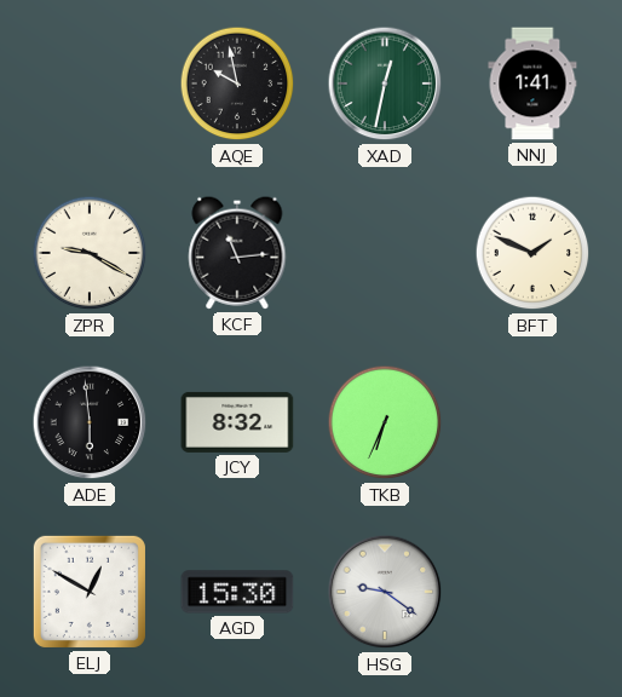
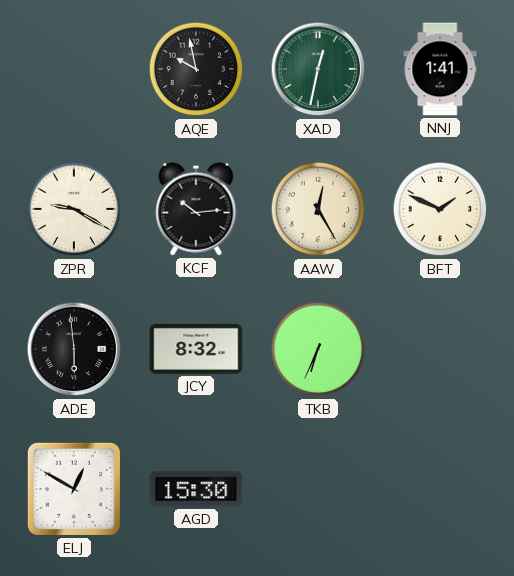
KCF: 11:14 -> 10:14
AAW: none -> 12:25
HSG: 9:21 -> none
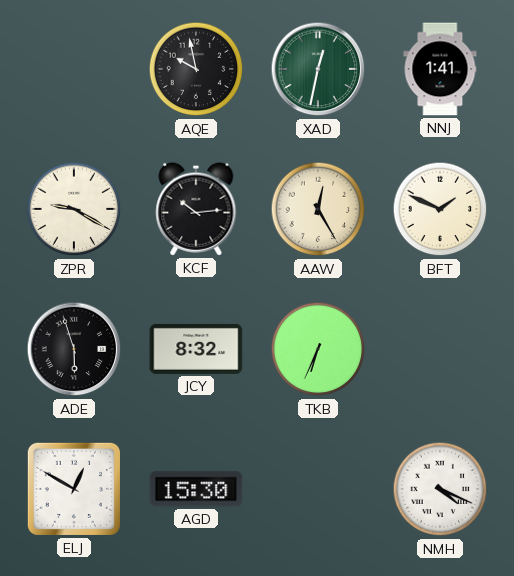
ADE: 5:59 -> 5:57
NMH: none -> 4:19
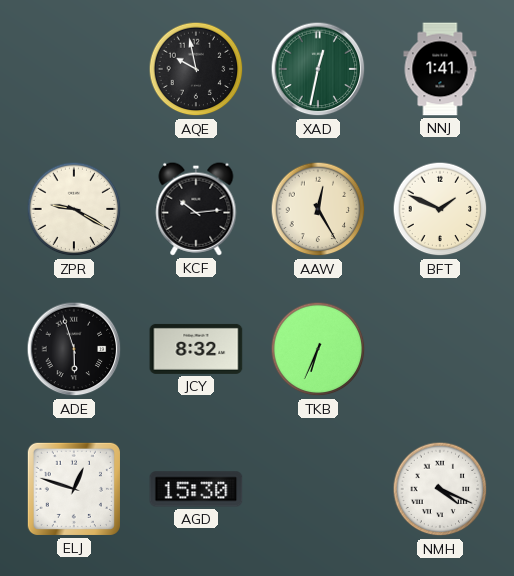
ELJ: 12:50 -> 12:48
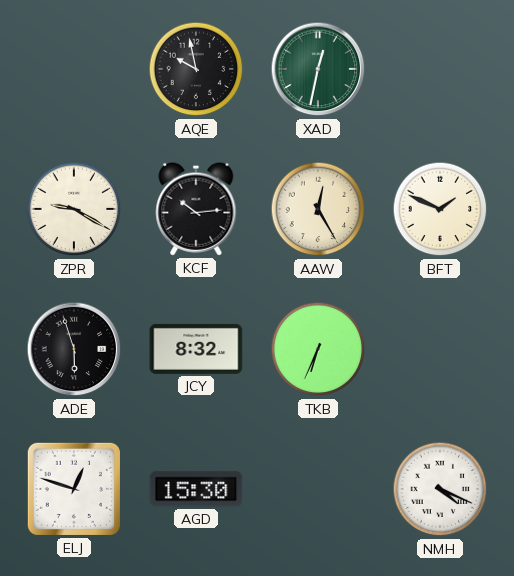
NNJ: 1:41 -> none
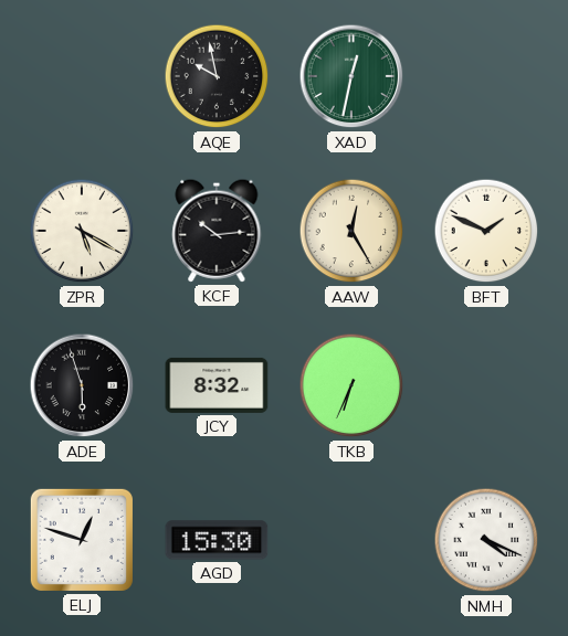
ZPR: 9:20 -> 5:20
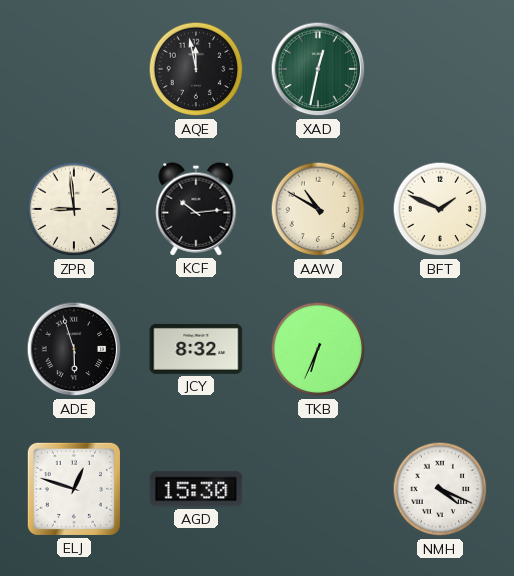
AQE: 9:58 -> 11:58
ZPR: 5:20 -> 8:59
AAW: 12:25 -> 10:50
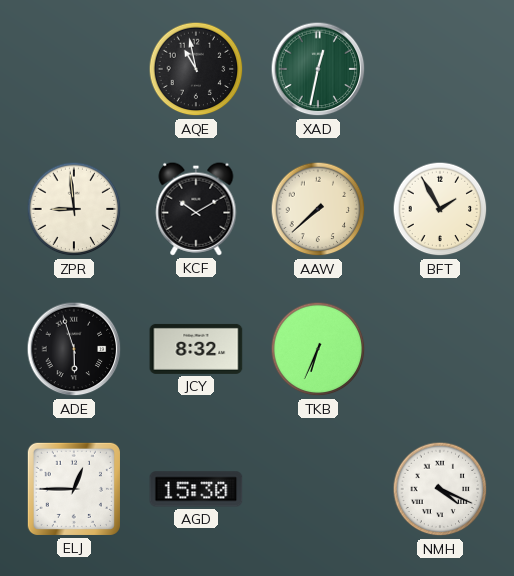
AQE: 11:58 -> 10:58
KCF: 10:14 -> 10:10
AAW: 10:50 -> 7:38
BFT: 1:49 -> 1:55
ELJ: 12:48 -> 12:45
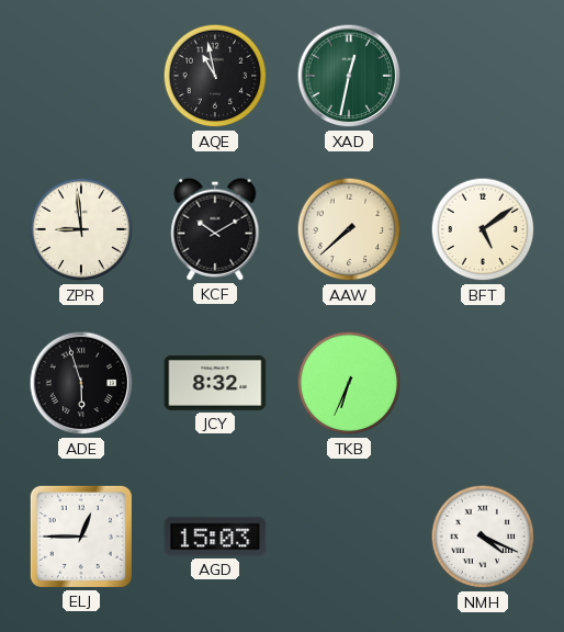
BFT: 1:55 -> 5:09
AGD: 15:30 -> 15:03
